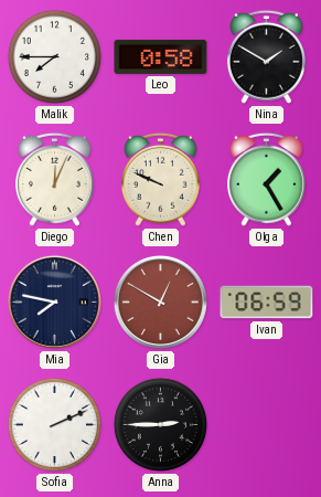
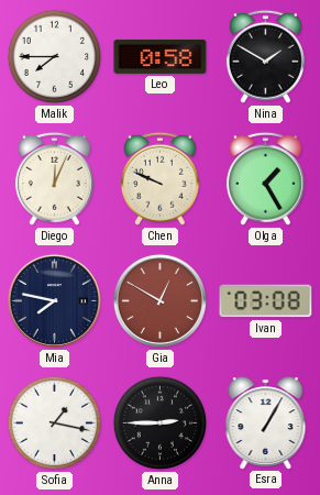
Ivan: 06:59 -> 03:08
Sofia: 2:11 -> 1:17
Esra: none -> 1:05
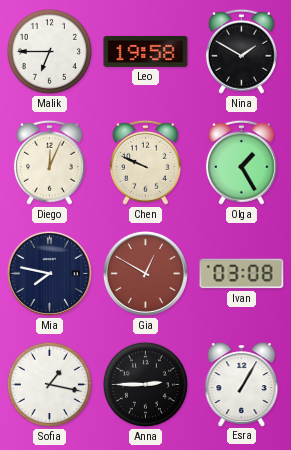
Malik: 7:45 -> 6:45
Leo: 0:58 -> 19:58
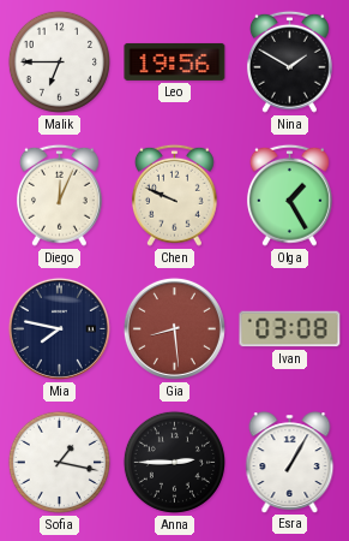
Leo: 19:58 -> 19:56
Gia: 12:50 -> 8:29
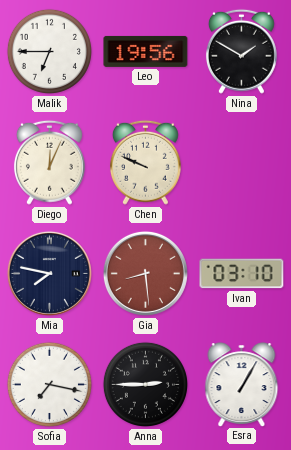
Olga: 1:25 -> none
Ivan: 03:08 -> 03:10
Sofia: 1:17 -> 7:17
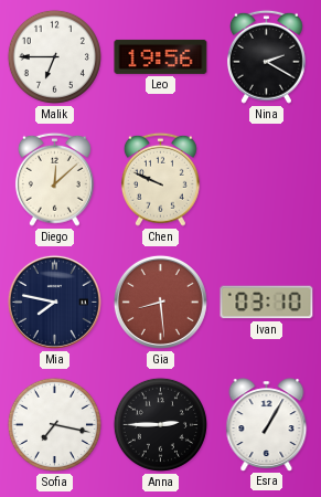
Nina: 1:50 -> 2:20
Diego: 12:04 -> 12:08
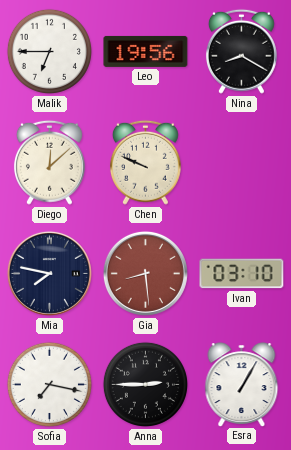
Nina: 2:20 -> 8:20
